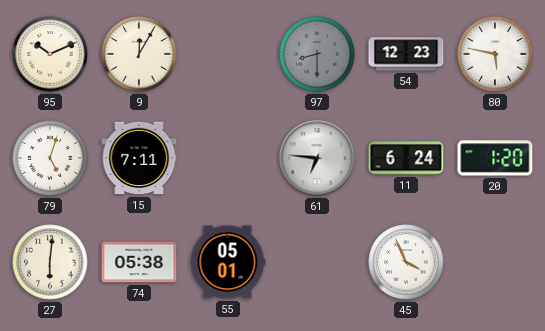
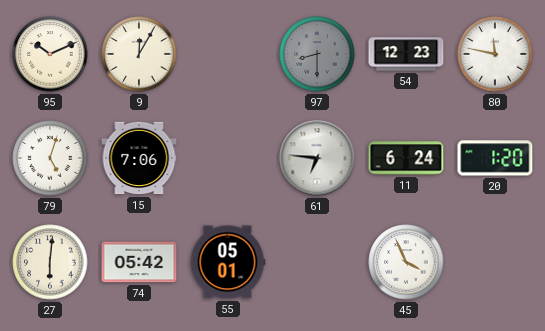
80: 5:47 -> 11:47
15: 7:11 -> 7:06
74: 05:38 -> 05:42
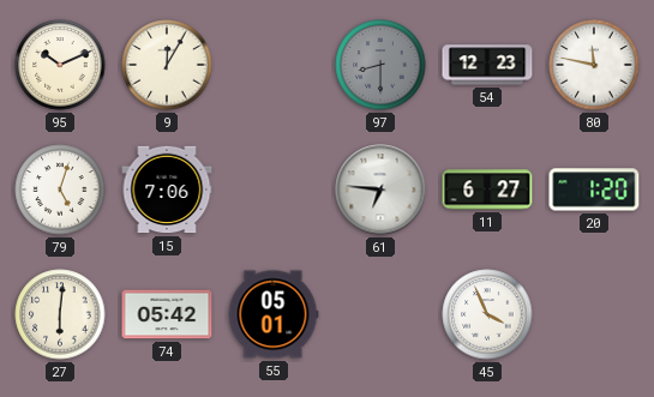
11: 6:24 -> 6:27
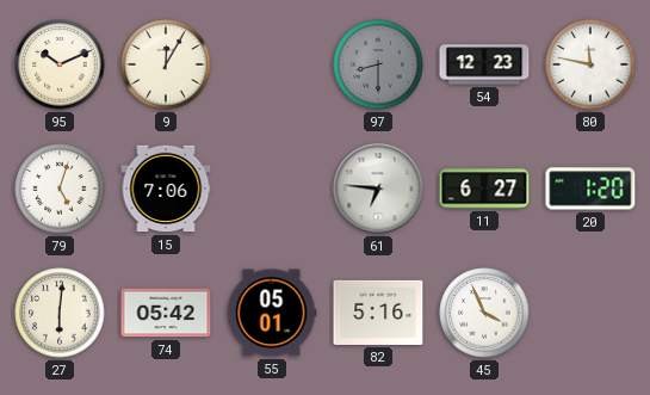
82: none -> 5:16
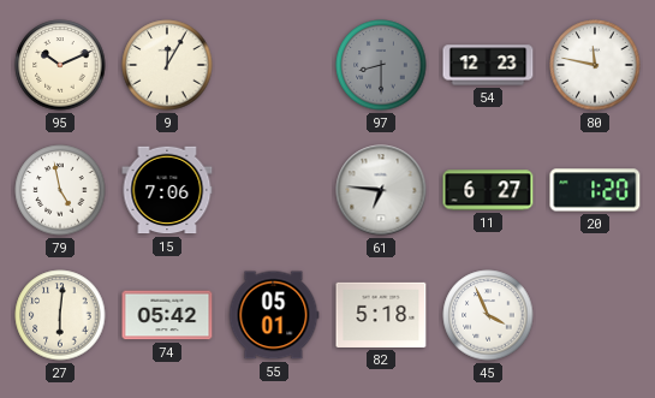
79: 5:03 -> 4:58
82: 5:16 -> 5:18
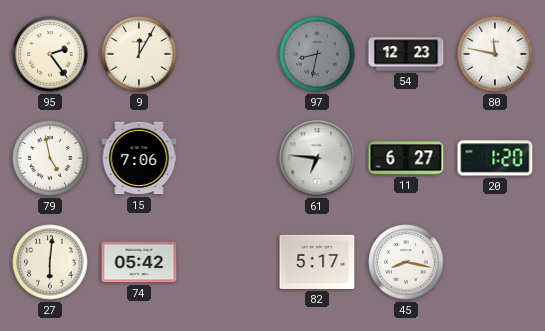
95: 10:11 -> 2:24
97: 8:30 -> 8:32
55: 05:01 -> none
82: 5:18 -> 5:17
45: 3:56 -> 8:17
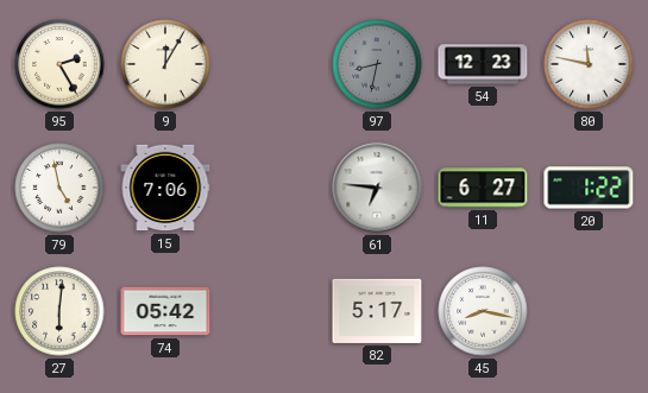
95: 2:24 -> 2:25
20: 1:20 -> 1:22
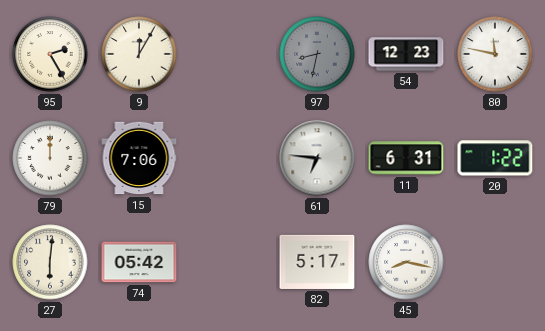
79: 4:58 -> 12:00
11: 6:27 -> 6:31
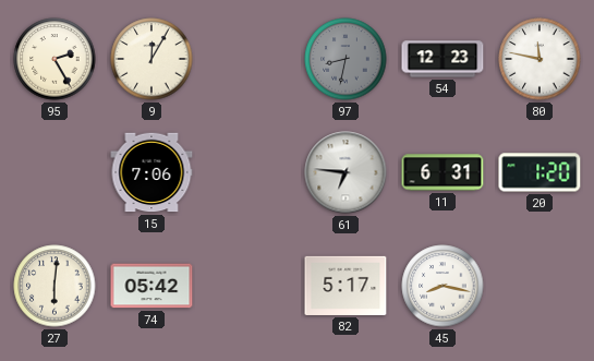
79: 12:00 -> none
20: 1:22 -> 1:20
